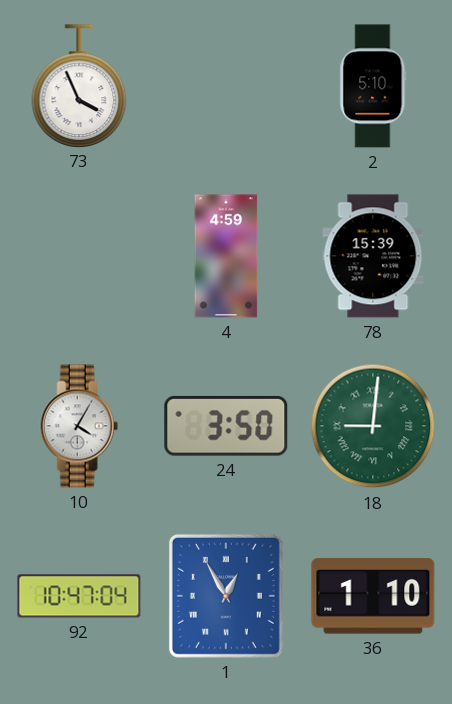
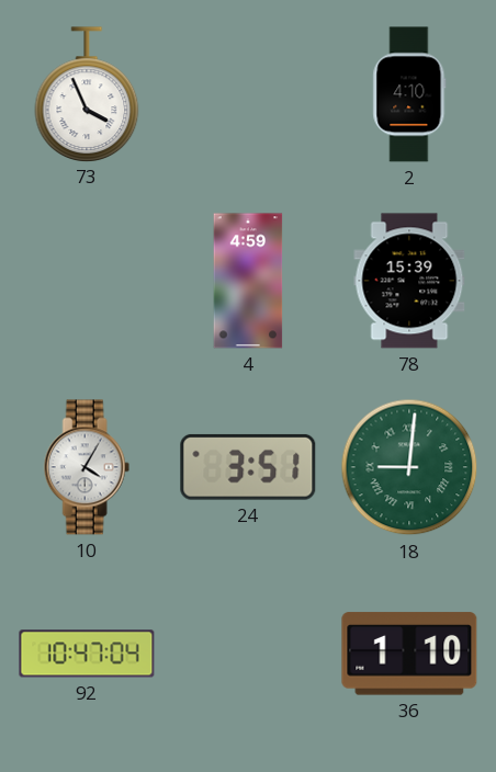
2: 5:10 -> 4:10
24: 3:50 -> 3:51
1: 12:55 -> none
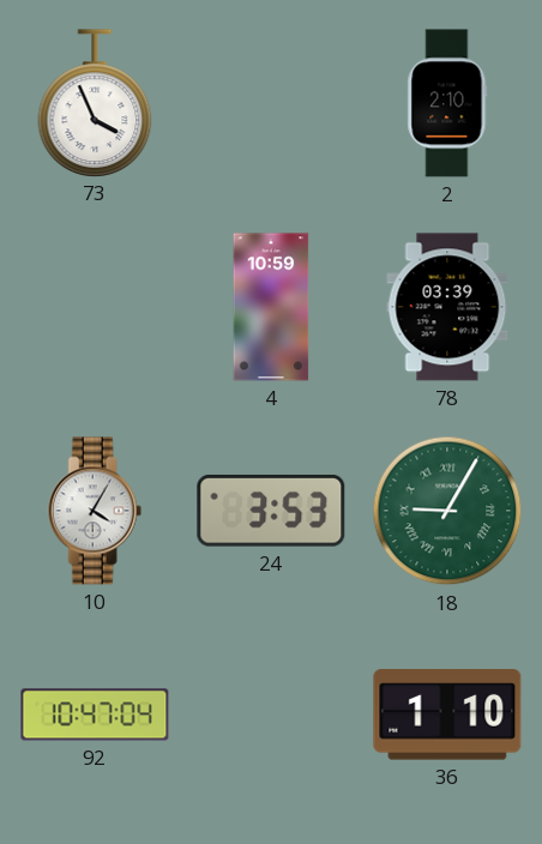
2: 4:10 -> 2:10
4: 4:59 -> 10:59
78: 15:39 -> 03:39
24: 3:51 -> 3:53
18: 9:01 -> 9:05
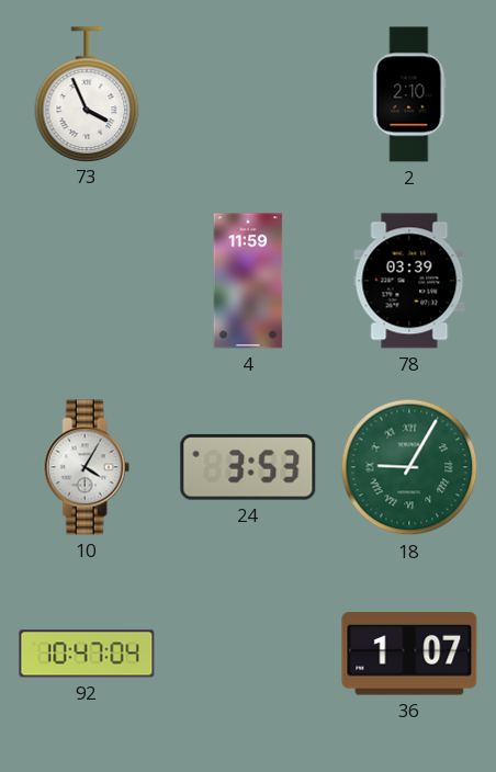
4: 10:59 -> 11:59
36: 1:10 -> 1:07
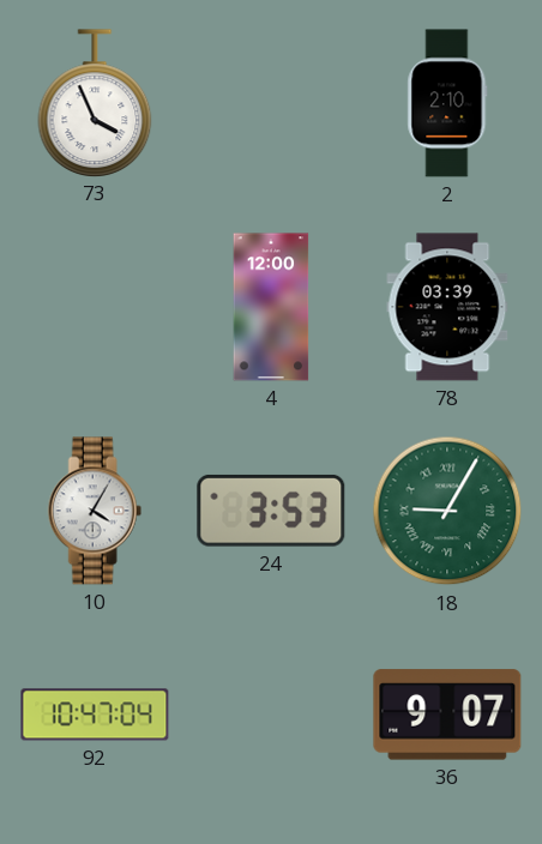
4: 11:59 -> 12:00
36: 1:07 -> 9:07
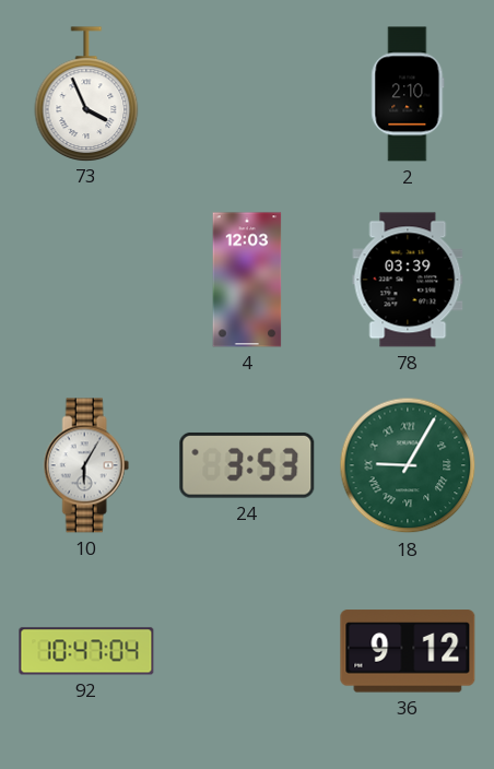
4: 12:00 -> 12:03
10: 4:05 -> 6:05
36: 9:07 -> 9:12
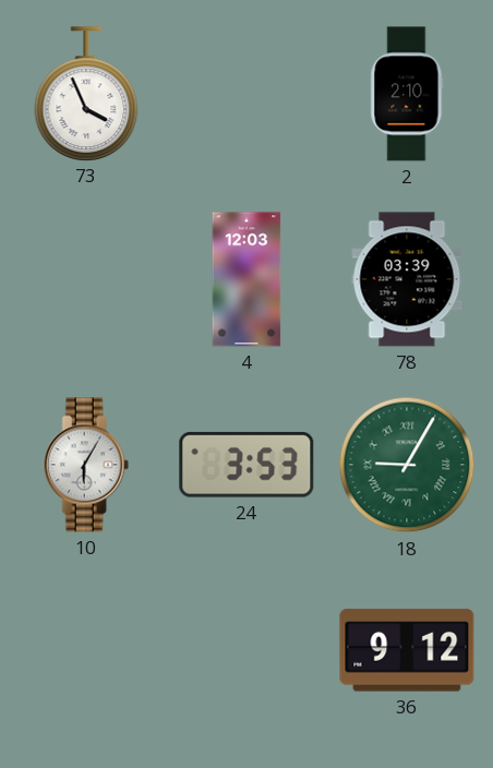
92: 10:47 -> none
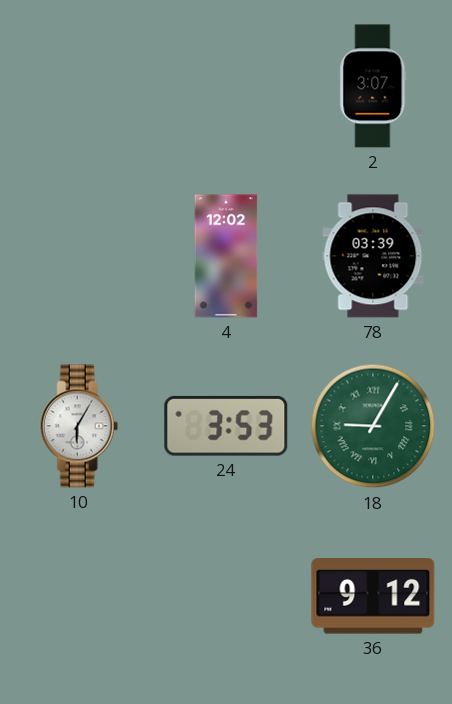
73: 3:56 -> none
2: 2:10 -> 3:07
4: 12:03 -> 12:02
